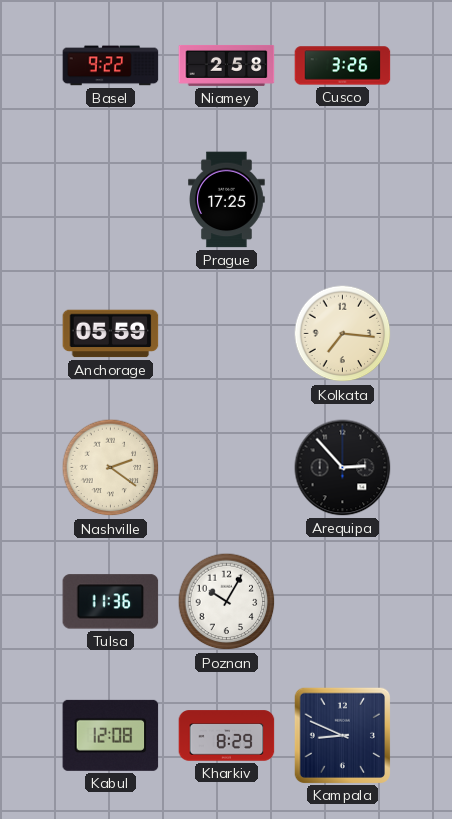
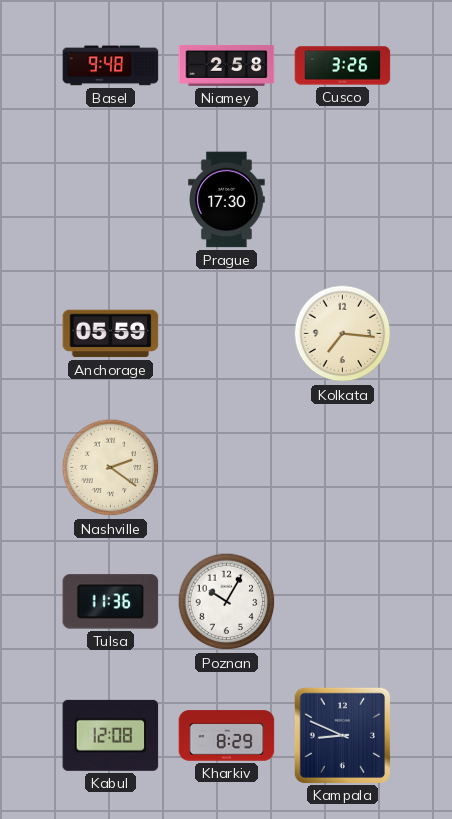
Basel: 9:22 -> 9:48
Prague: 17:25 -> 17:30
Arequipa: 2:53 -> none
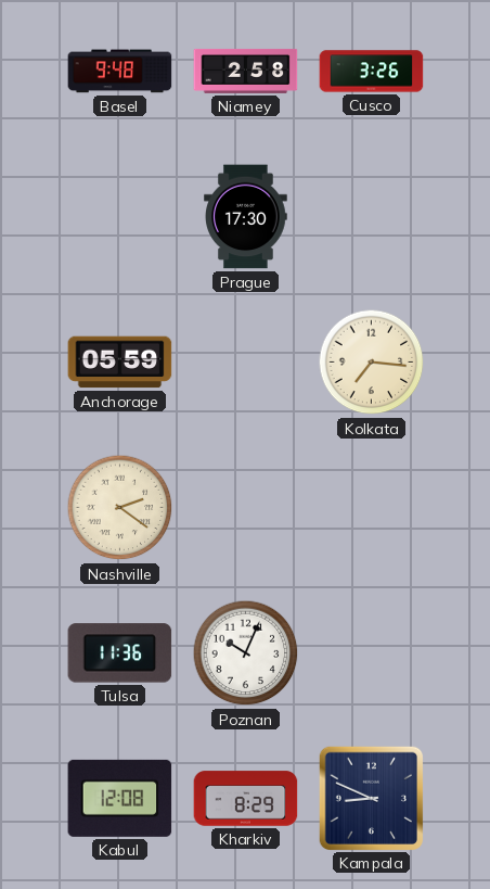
Poznan: 10:05 -> 10:04
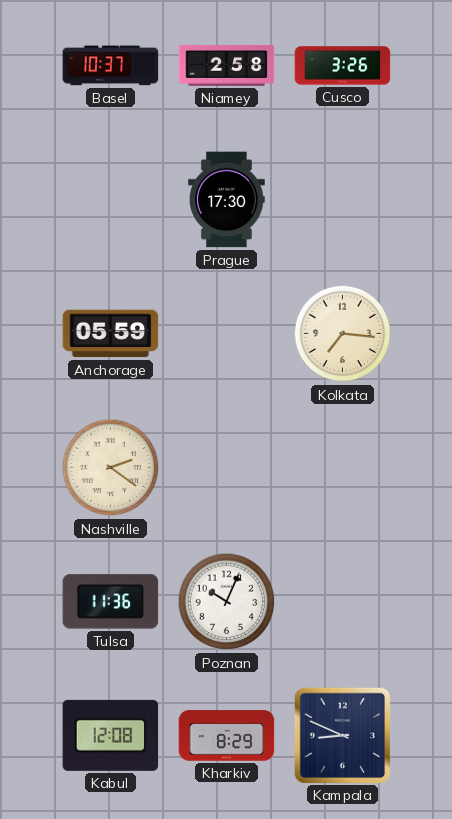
Basel: 9:48 -> 10:37
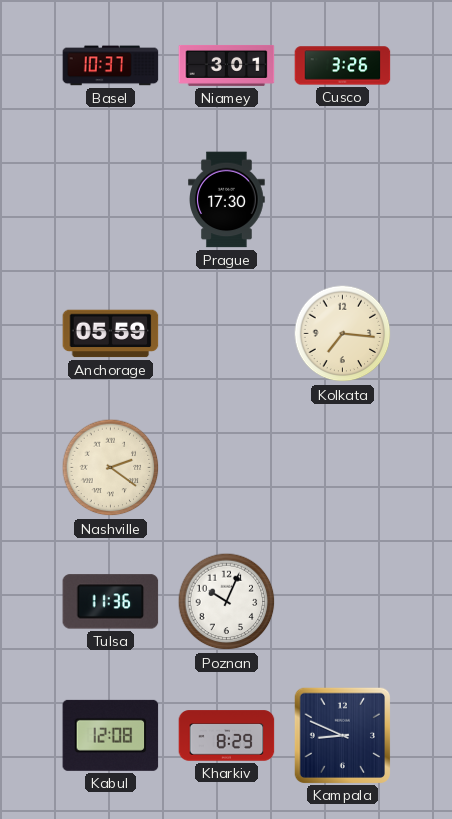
Niamey: 2:58 -> 3:01
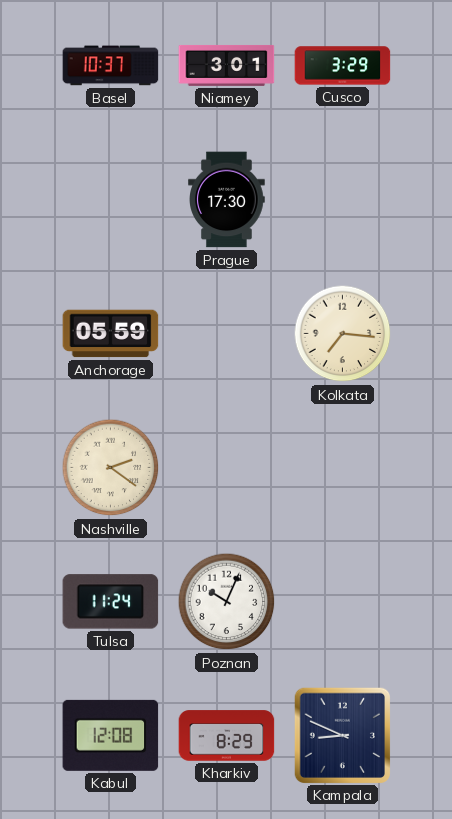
Cusco: 3:26 -> 3:29
Tulsa: 11:36 -> 11:24
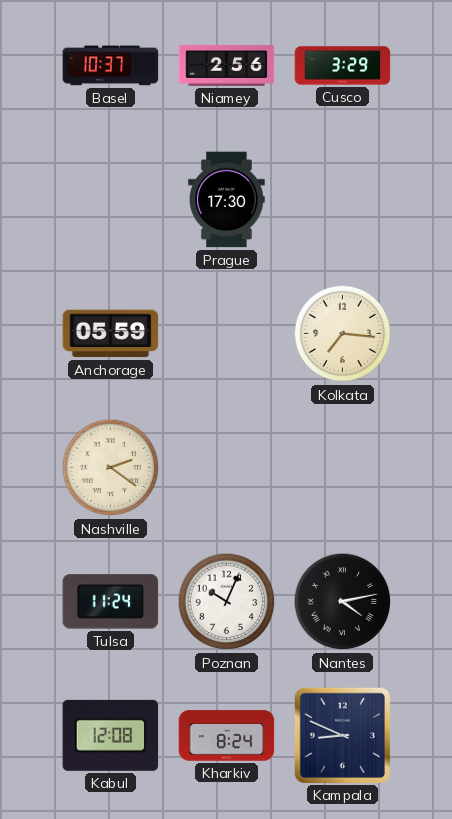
Niamey: 3:01 -> 2:56
Nantes: none -> 4:13
Kharkiv: 8:29 -> 8:24
